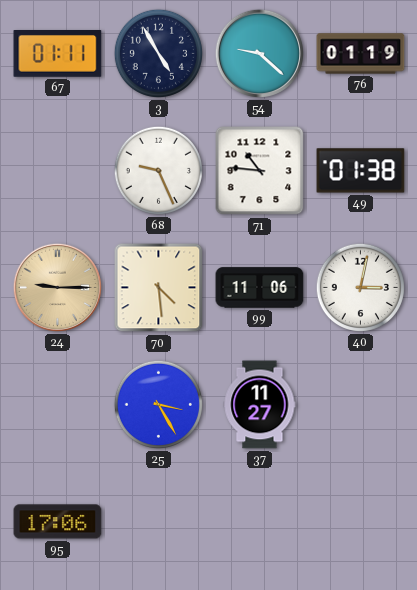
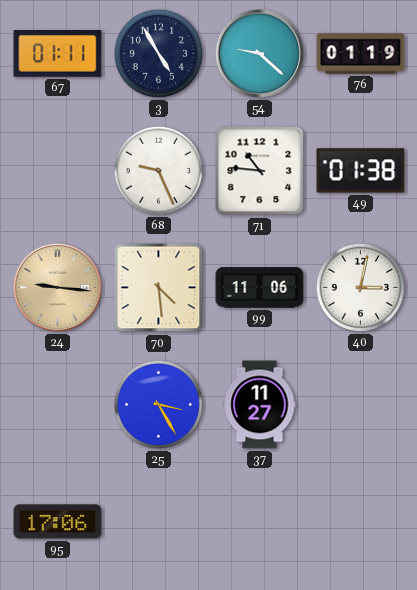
24: 9:15 -> 9:16
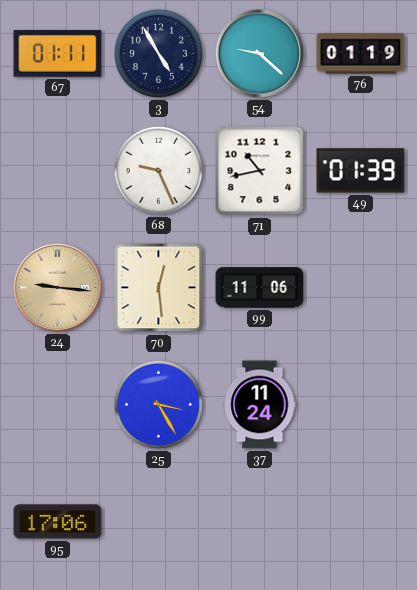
71: 10:46 -> 10:43
49: 01:38 -> 01:39
70: 4:29 -> 12:29
40: 3:02 -> none
37: 11:27 -> 11:24
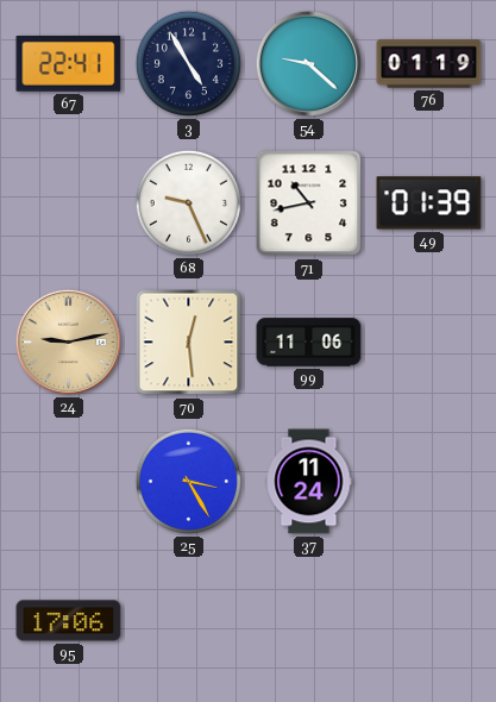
67: 01:11 -> 22:41
24: 9:16 -> 9:13
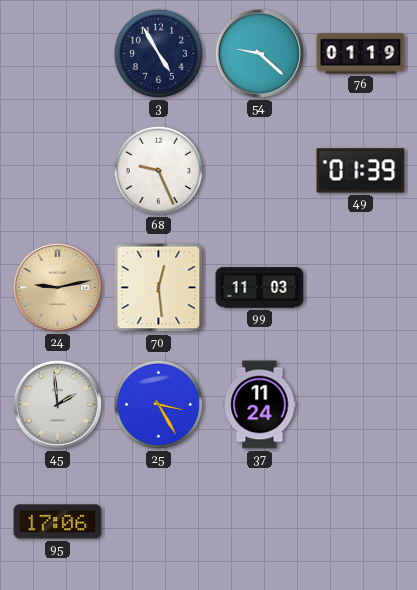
67: 22:41 -> none
71: 10:43 -> none
99: 11:06 -> 11:03
45: none -> 1:59
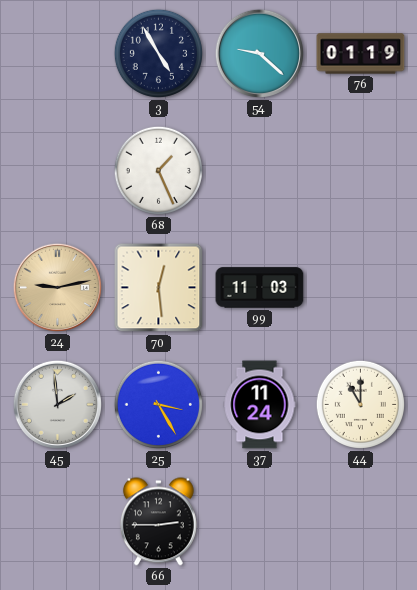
68: 9:26 -> 1:26
49: 01:39 -> none
44: none -> 11:00
95: 17:06 -> none
66: none -> 2:45
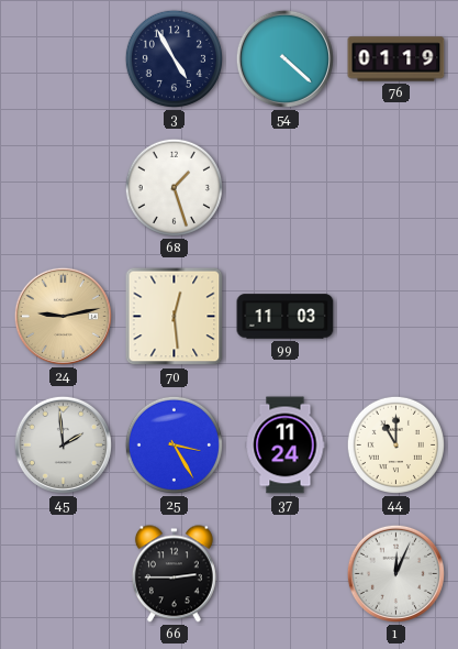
54: 9:22 -> 4:22
68: 1:26 -> 1:27
1: none -> 12:04
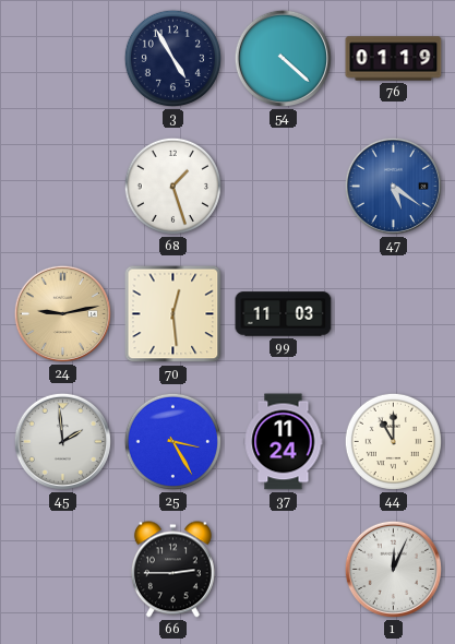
47: none -> 5:21
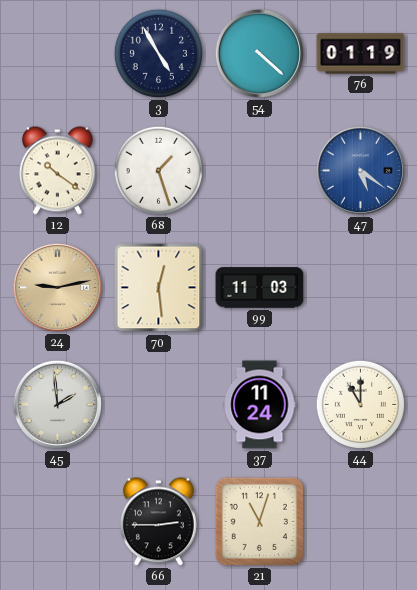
12: none -> 10:21
25: 3:25 -> none
21: none -> 11:03
1: 12:04 -> none
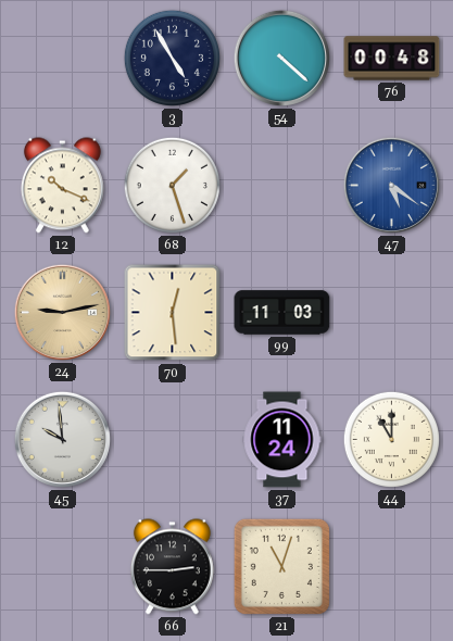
76: 01:19 -> 00:48
12: 10:21 -> 10:19
45: 1:59 -> 9:59
